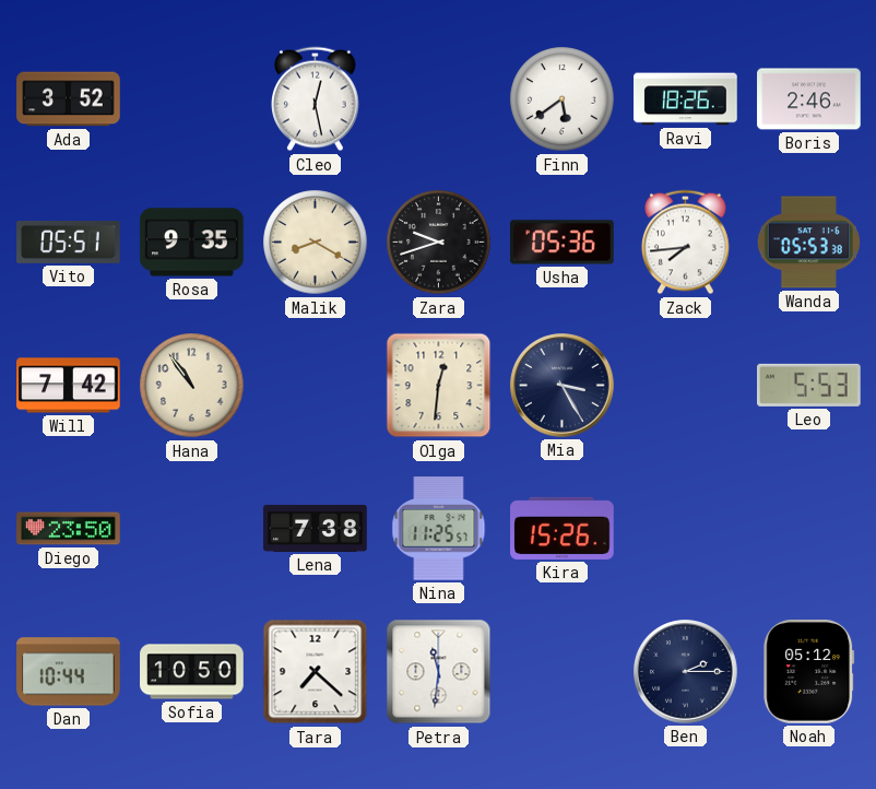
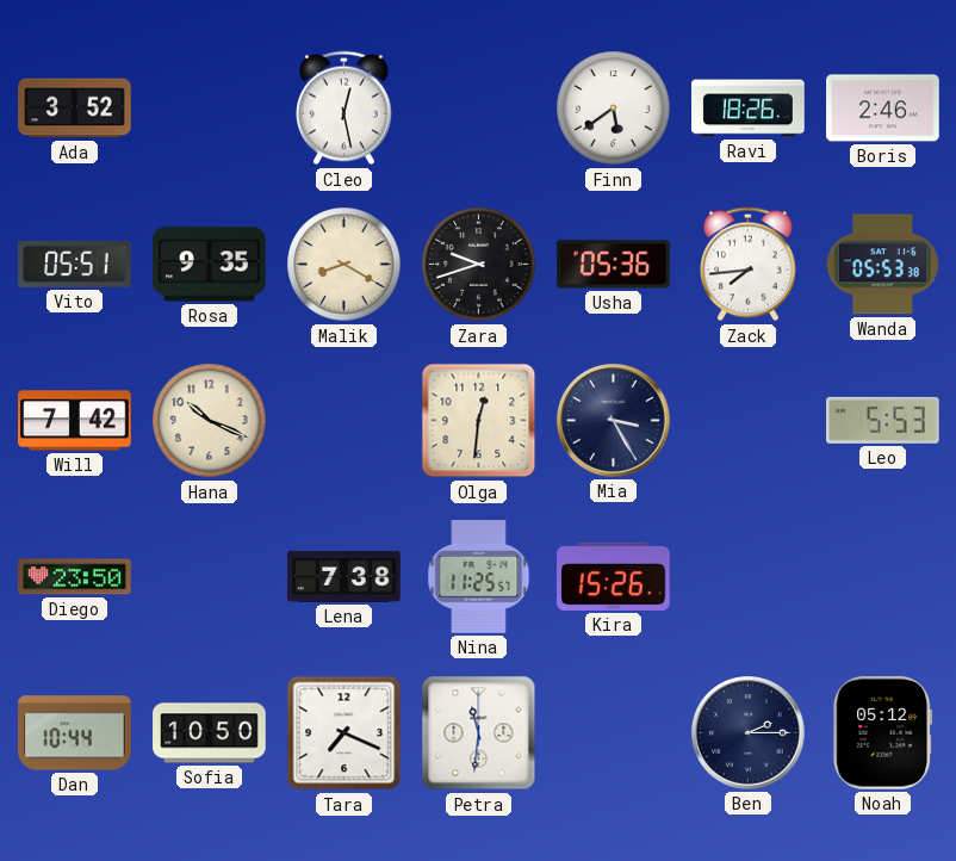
Hana: 10:54 -> 10:19
Tara: 7:22 -> 7:19
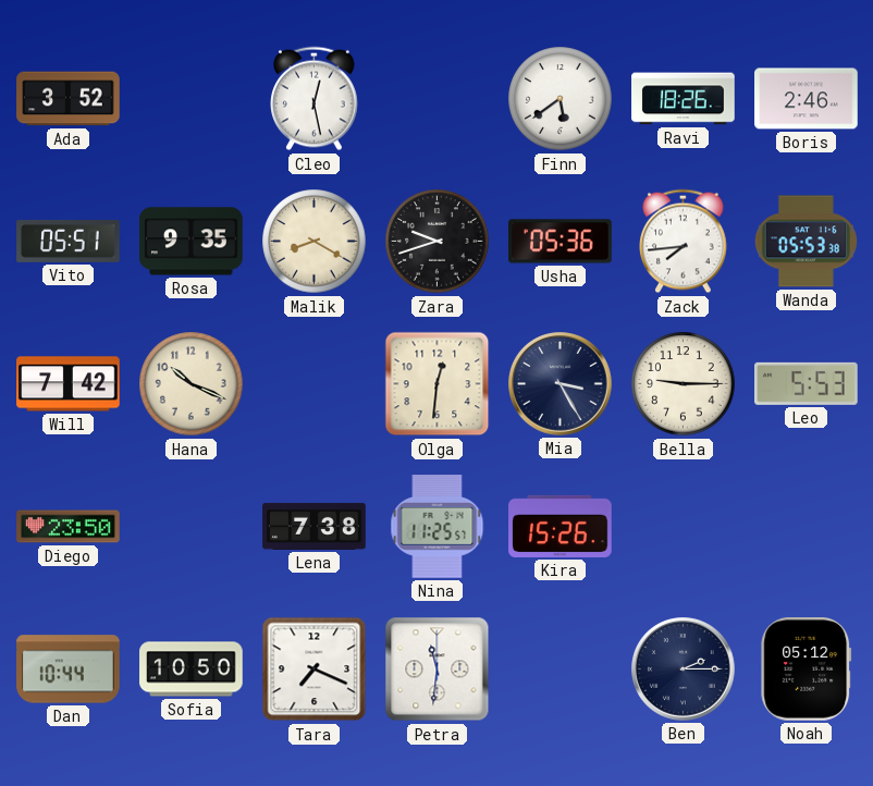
Bella: none -> 9:15
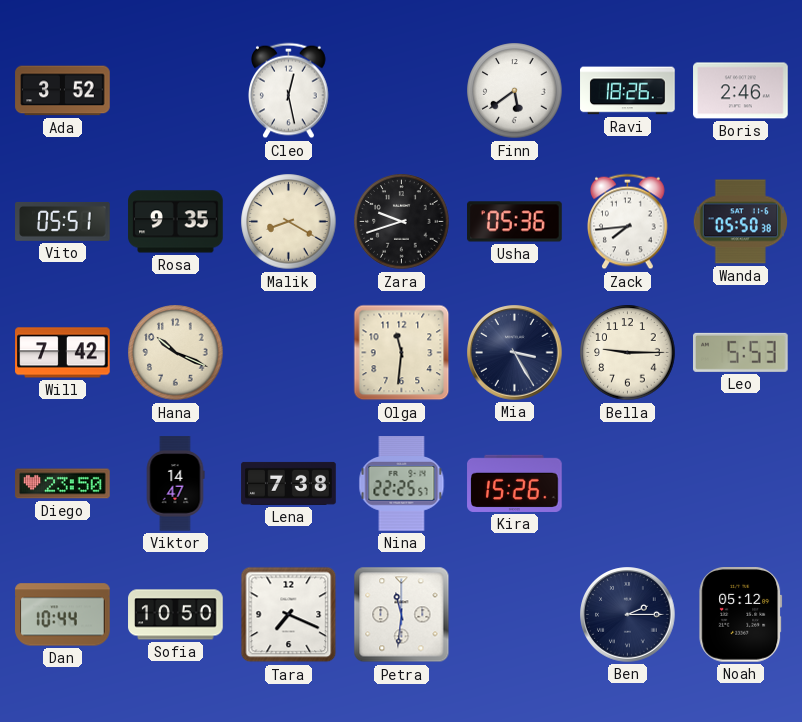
Wanda: 05:53 -> 05:50
Olga: 12:31 -> 11:31
Viktor: none -> 14:47
Nina: 11:25 -> 22:25
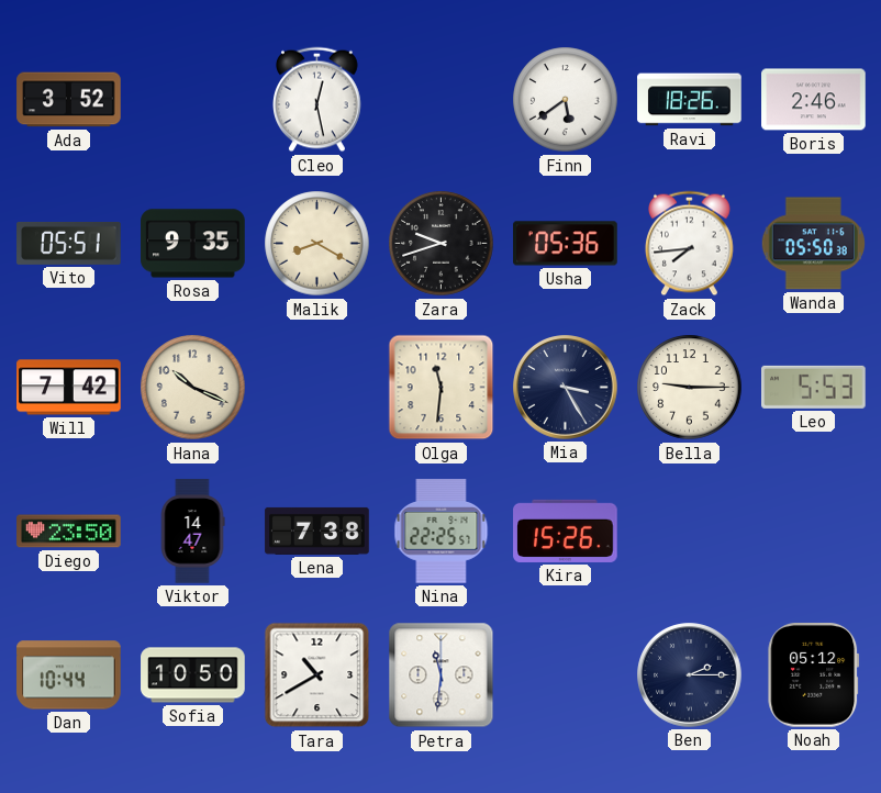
Tara: 7:19 -> 10:40
